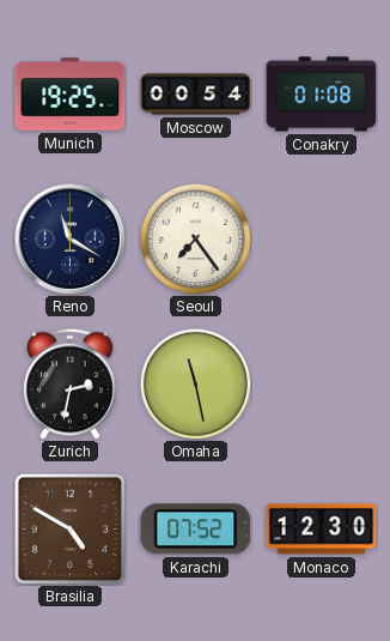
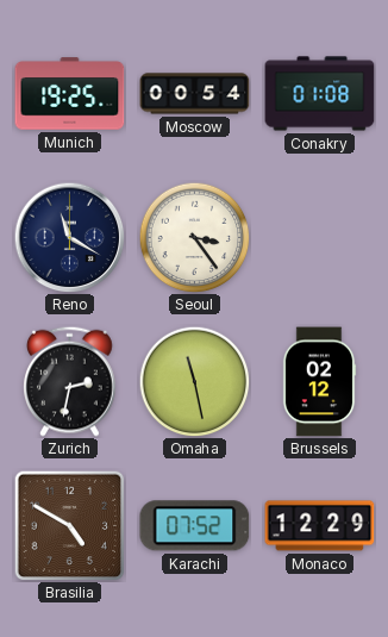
Seoul: 7:24 -> 3:24
Brussels: none -> 02:12
Monaco: 12:30 -> 12:29
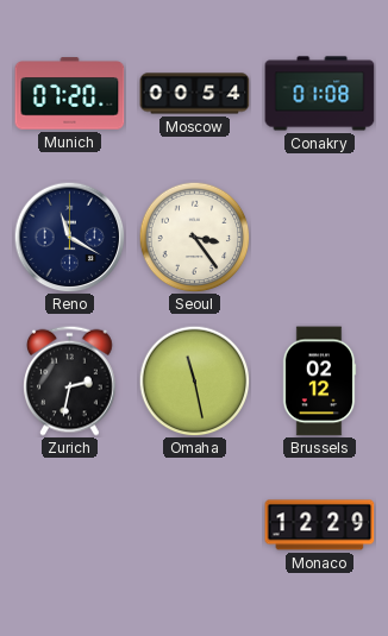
Munich: 19:25 -> 07:20
Brasilia: 4:50 -> none
Karachi: 07:52 -> none
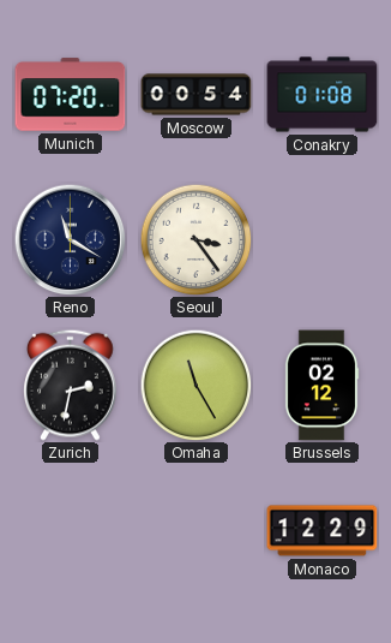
Omaha: 11:28 -> 11:25
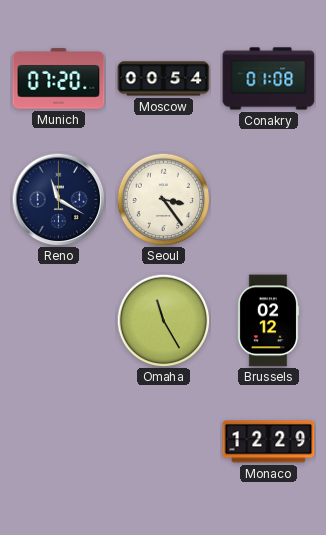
Zurich: 2:32 -> none
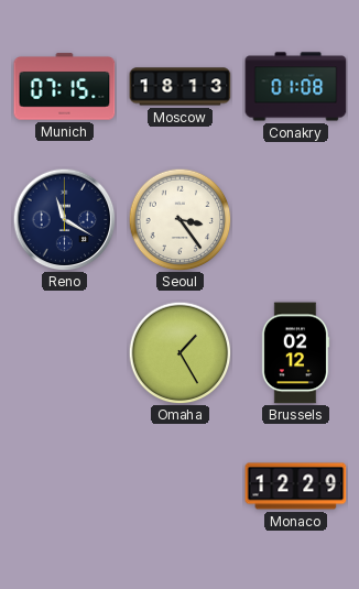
Munich: 07:20 -> 07:15
Moscow: 00:54 -> 18:13
Omaha: 11:25 -> 1:25
